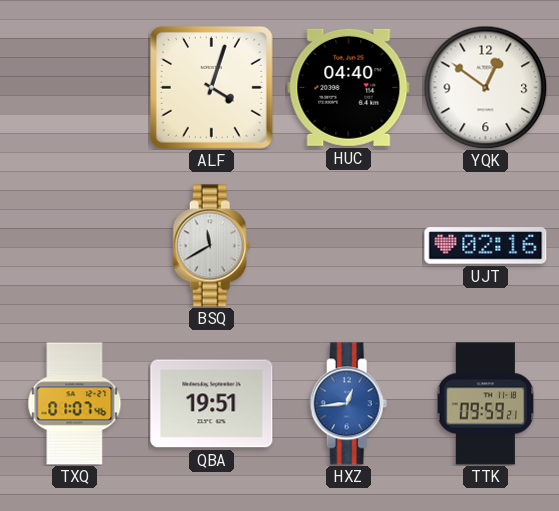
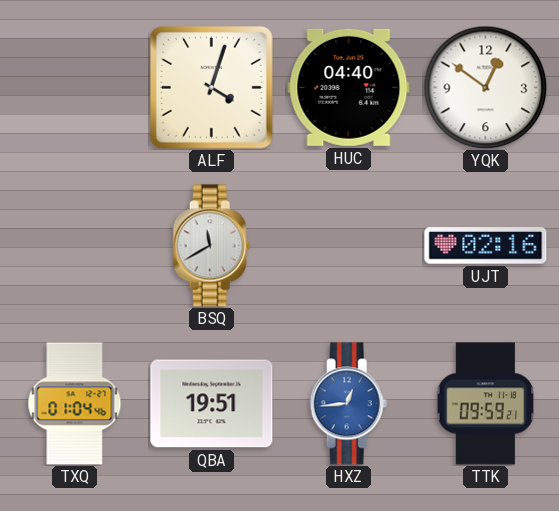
TXQ: 01:07 -> 01:04
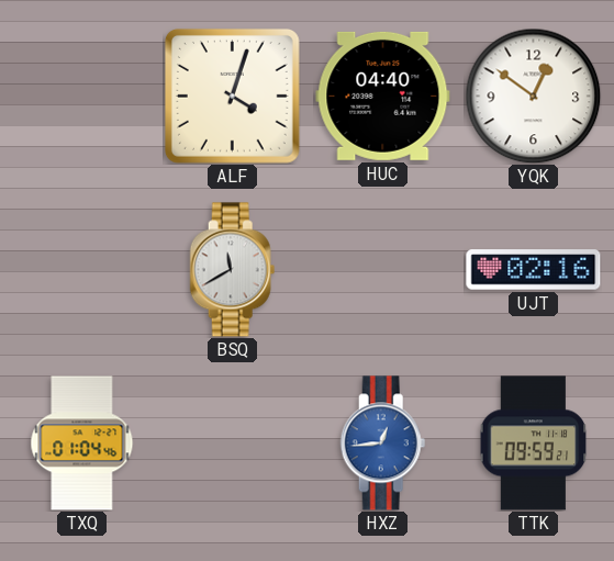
QBA: 19:51 -> none
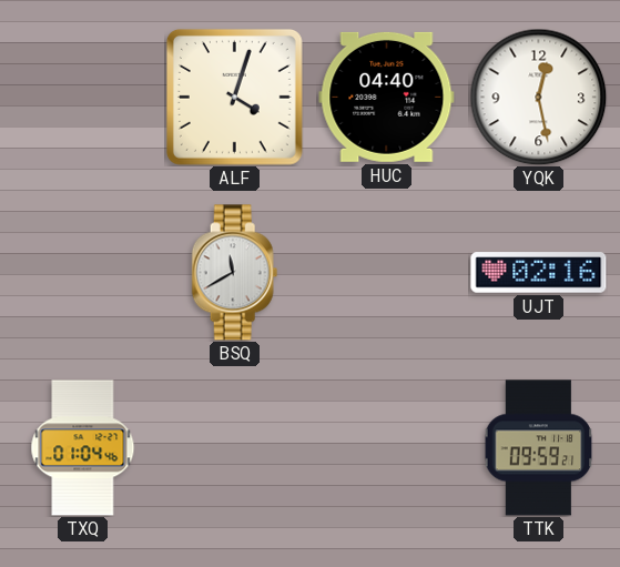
YQK: 12:51 -> 12:28
HXZ: 12:44 -> none
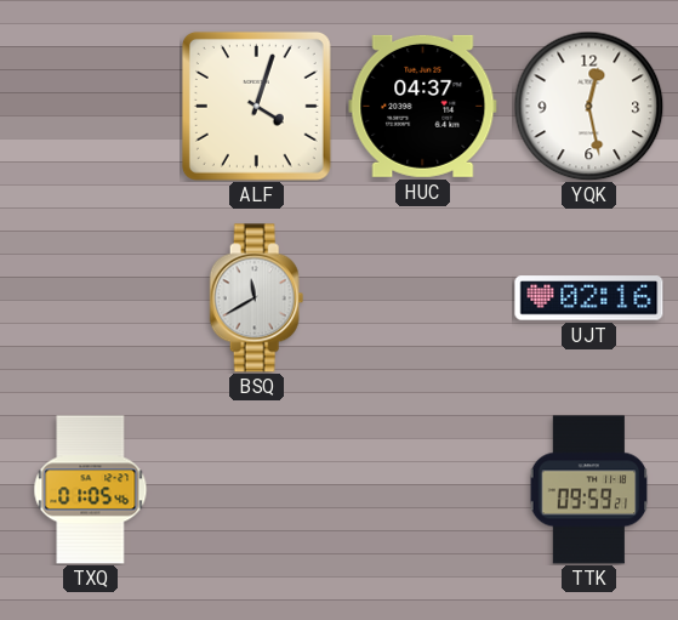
HUC: 04:40 -> 04:37
TXQ: 01:04 -> 01:05
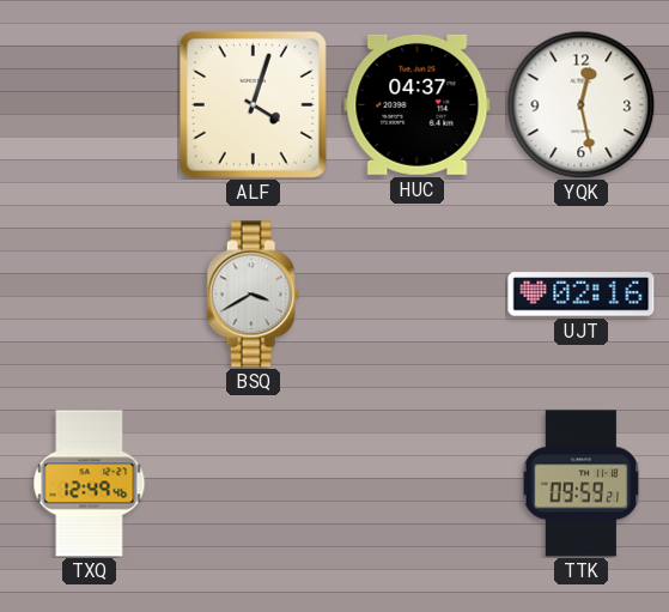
BSQ: 11:40 -> 3:40
TXQ: 01:05 -> 12:49
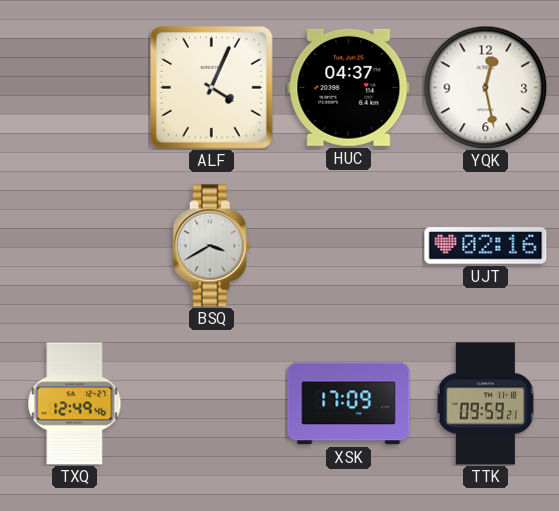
ALF: 4:03 -> 4:04
XSK: none -> 17:09
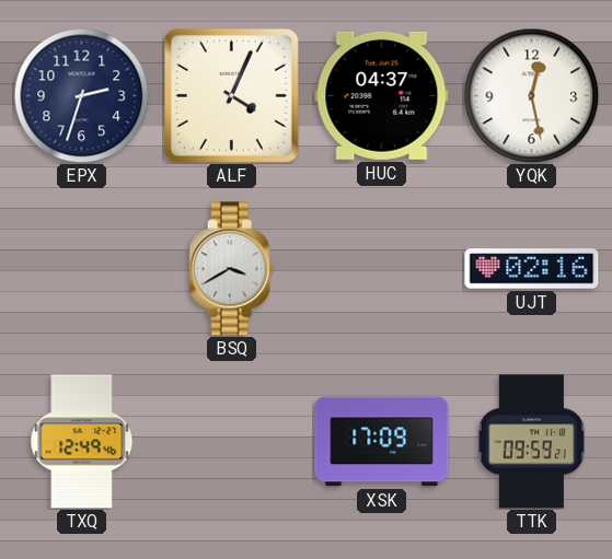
EPX: none -> 2:33
